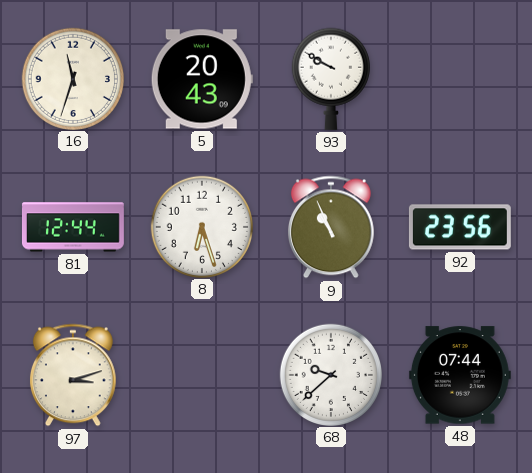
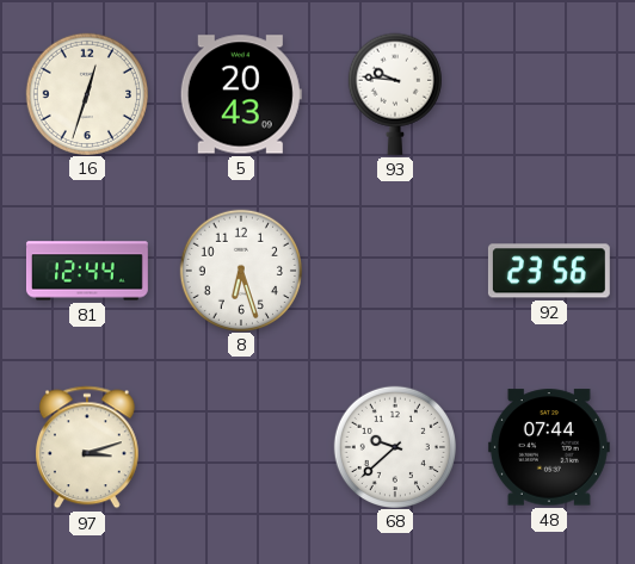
16: 11:33 -> 12:33
93: 9:50 -> 9:46
9: 10:56 -> none
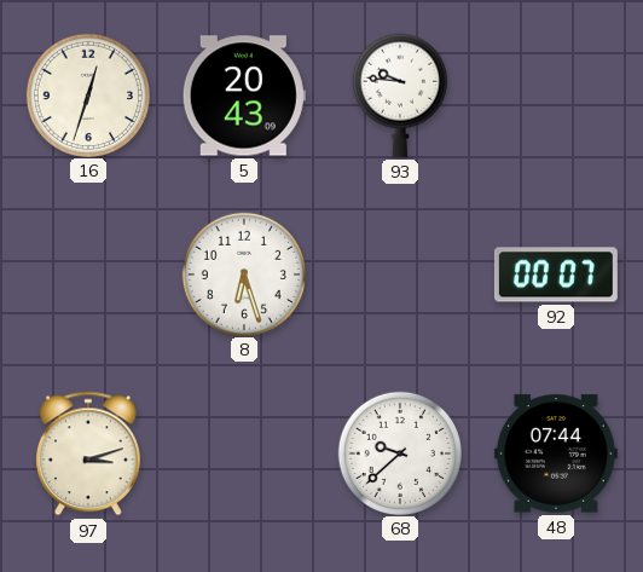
81: 12:44 -> none
92: 23:56 -> 00:07
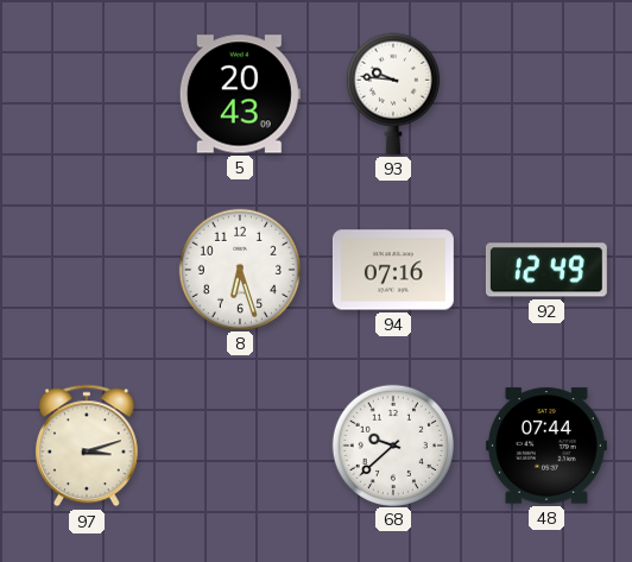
16: 12:33 -> none
94: none -> 07:16
92: 00:07 -> 12:49
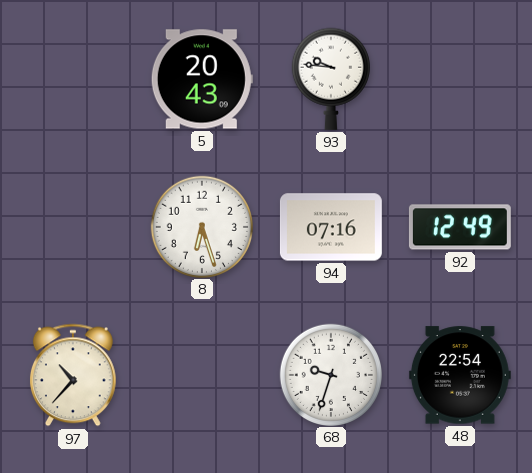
97: 3:12 -> 10:37
68: 9:38 -> 9:33
48: 07:44 -> 22:54
